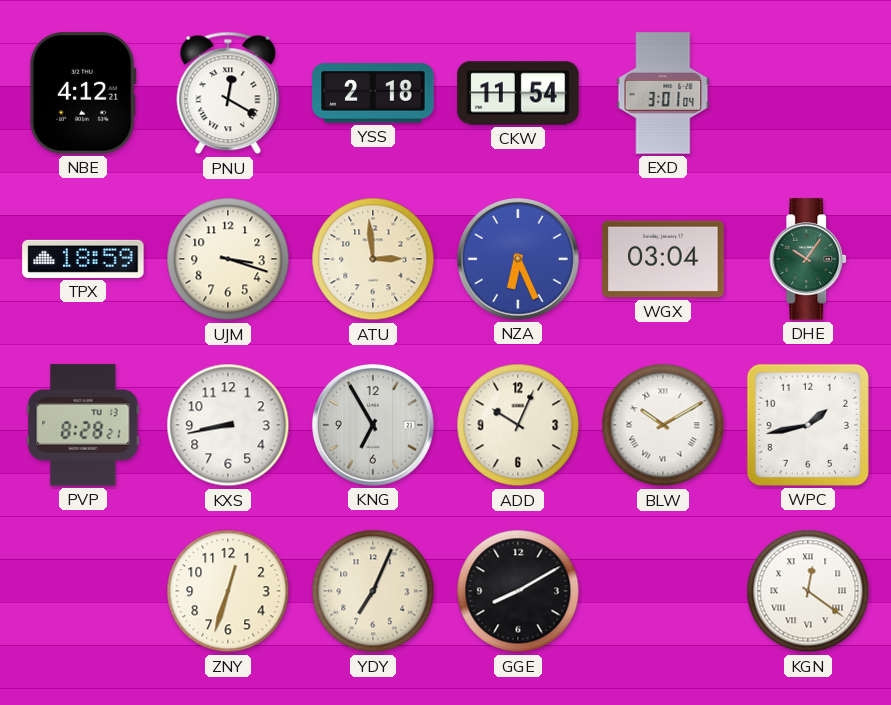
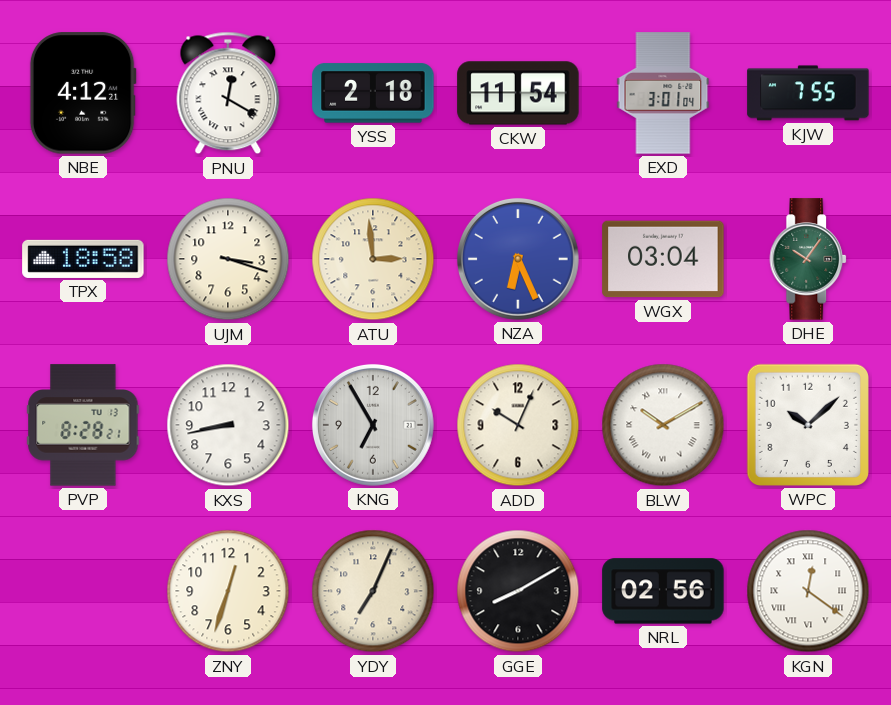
KJW: none -> 7:55
TPX: 18:59 -> 18:58
WPC: 1:43 -> 10:08
NRL: none -> 02:56
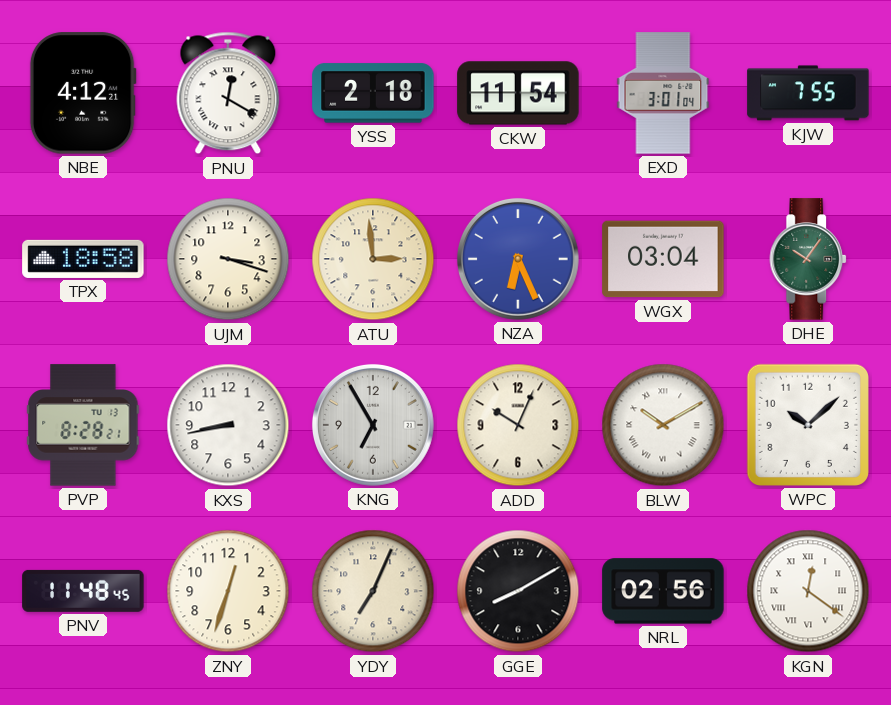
PNV: none -> 11:48
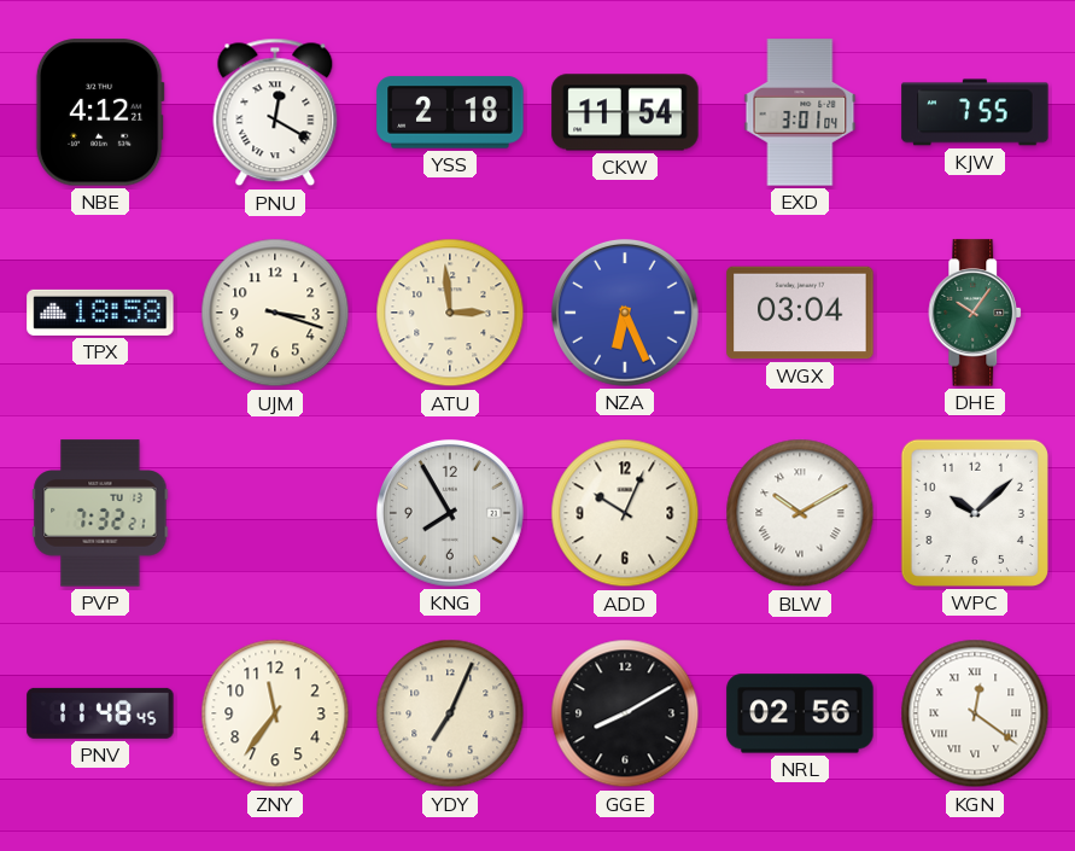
PVP: 8:28 -> 7:32
KXS: 8:43 -> none
KNG: 6:55 -> 7:55
ZNY: 12:33 -> 11:36
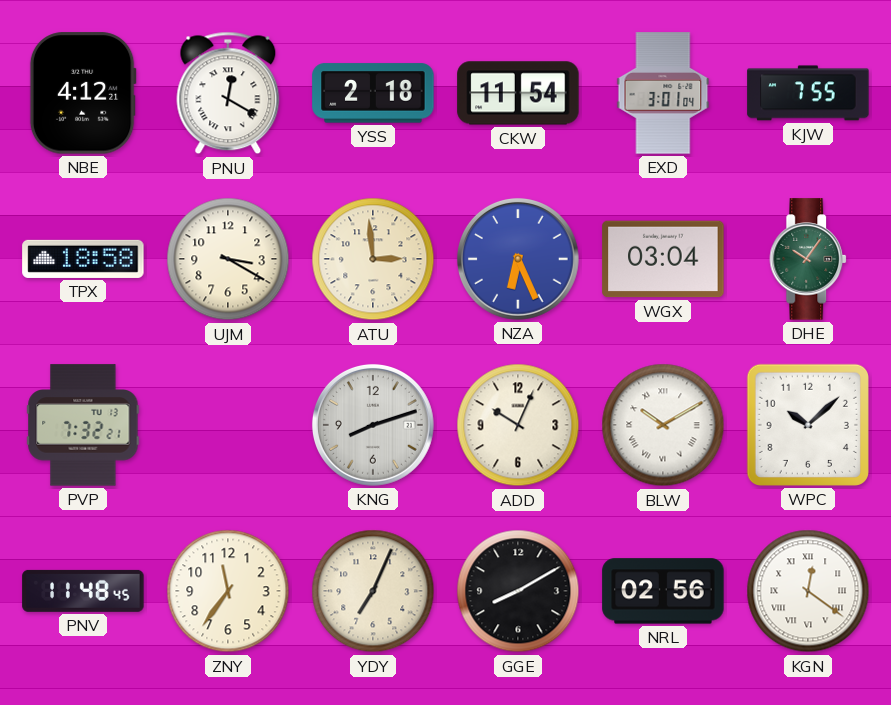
UJM: 3:18 -> 3:20
KNG: 7:55 -> 8:12
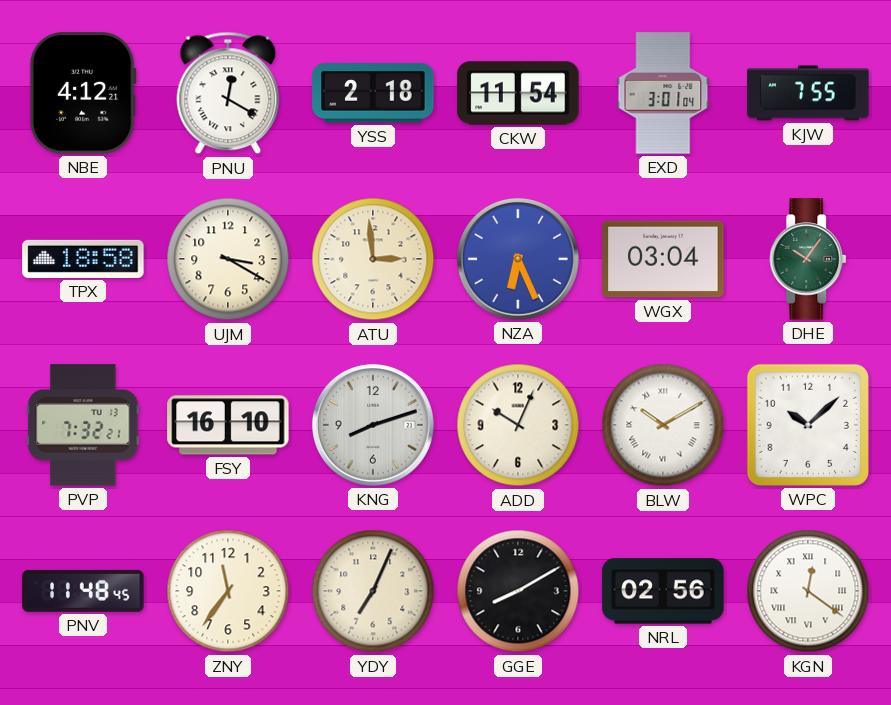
FSY: none -> 16:10
